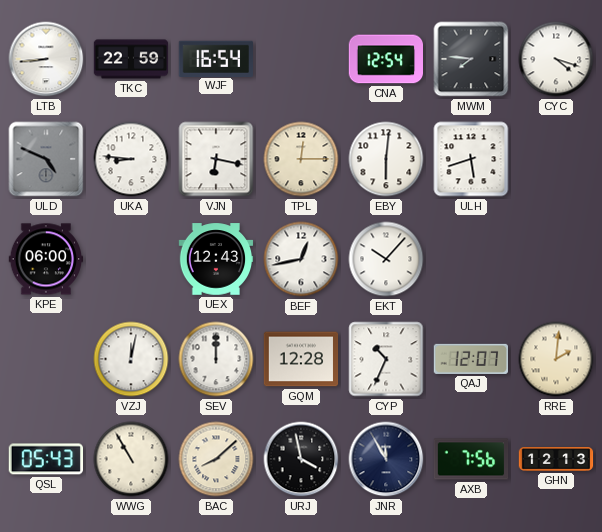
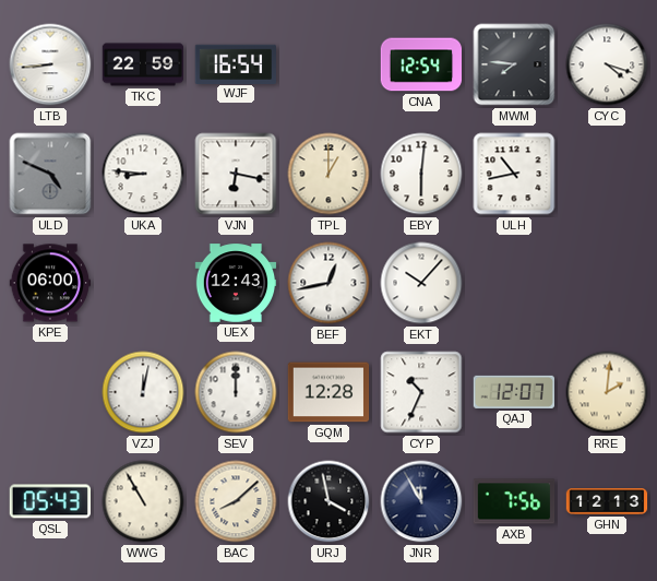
TPL: 12:15 -> 1:00
ULH: 5:42 -> 10:43
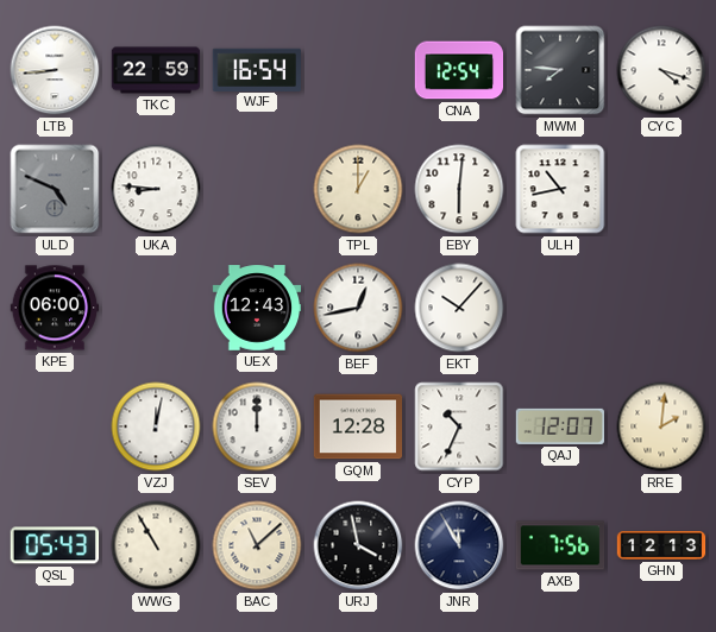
VJN: 6:17 -> none
BAC: 8:08 -> 11:08
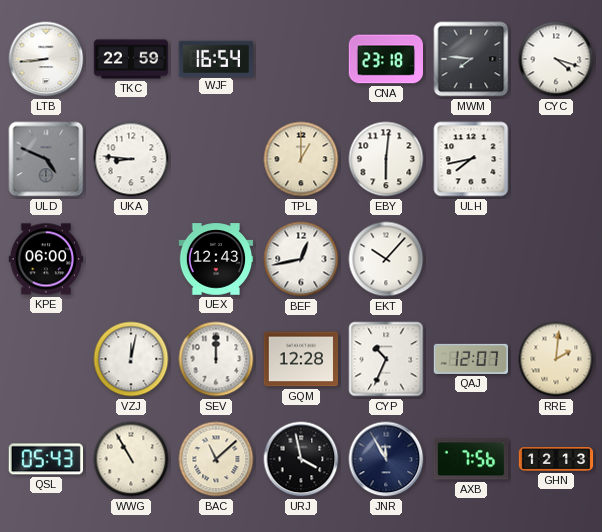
CNA: 12:54 -> 23:18
ULH: 10:43 -> 7:43
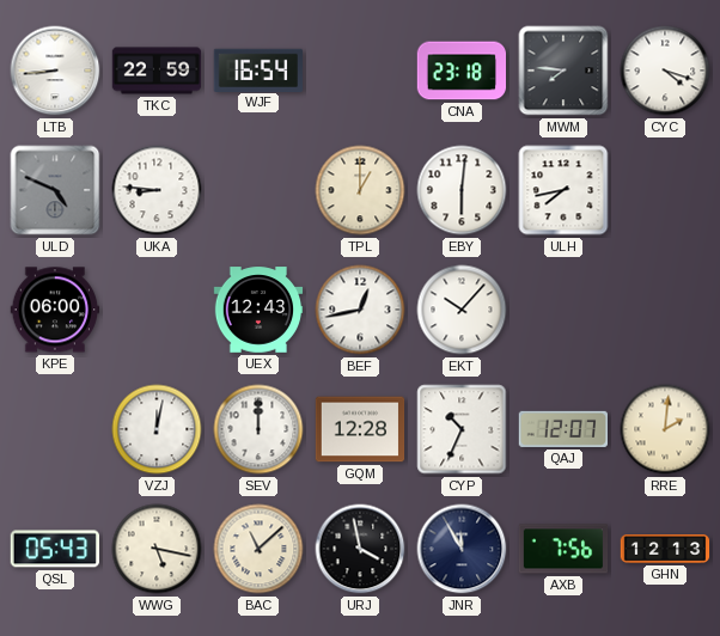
WWG: 10:55 -> 5:17
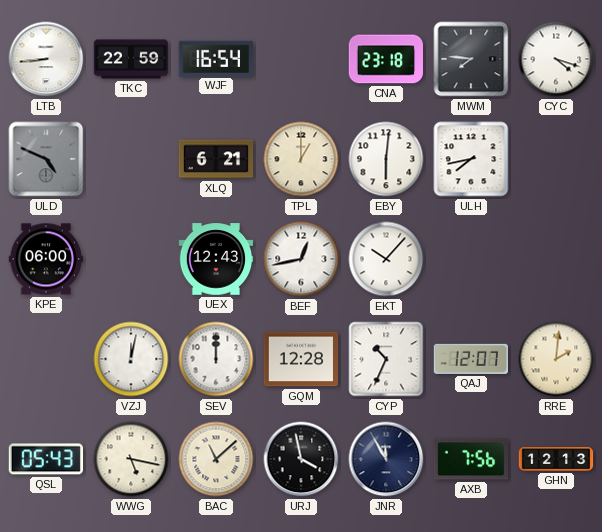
UKA: 8:46 -> none
XLQ: none -> 6:21
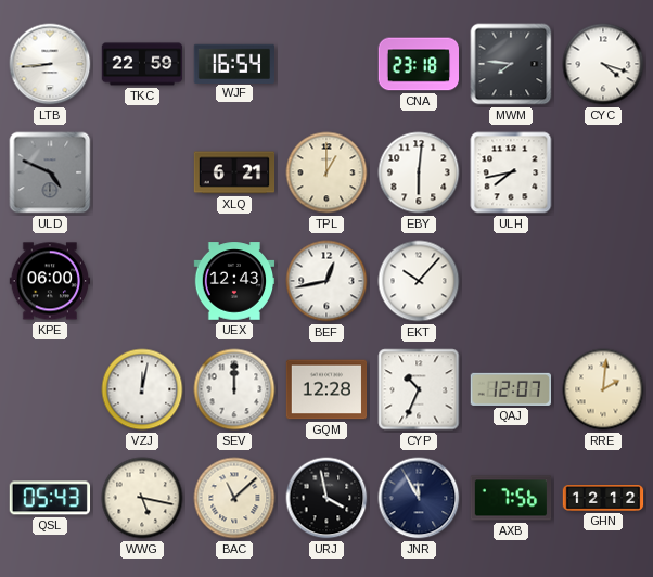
GHN: 12:13 -> 12:12
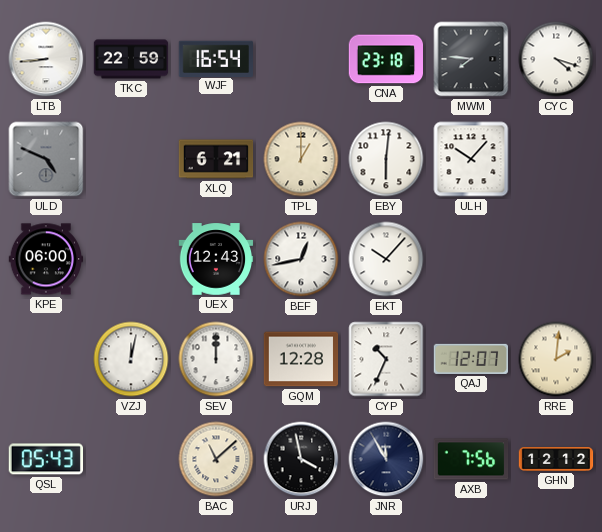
ULH: 7:43 -> 10:07
WWG: 5:17 -> none
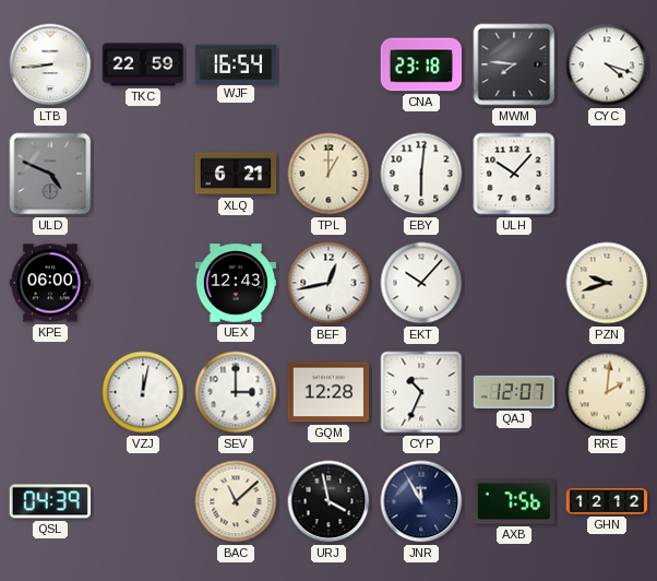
PZN: none -> 9:42
SEV: 12:00 -> 3:00
QSL: 05:43 -> 04:39
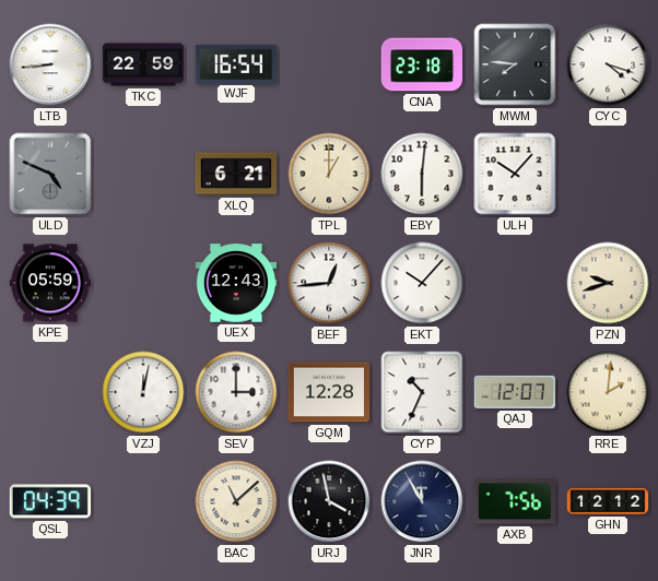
KPE: 06:00 -> 05:59
BEF: 12:43 -> 12:44
